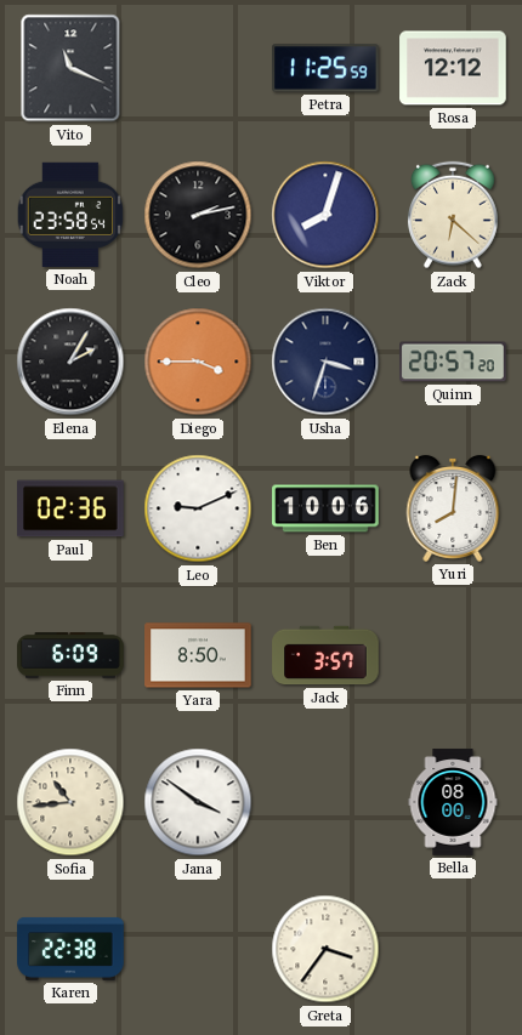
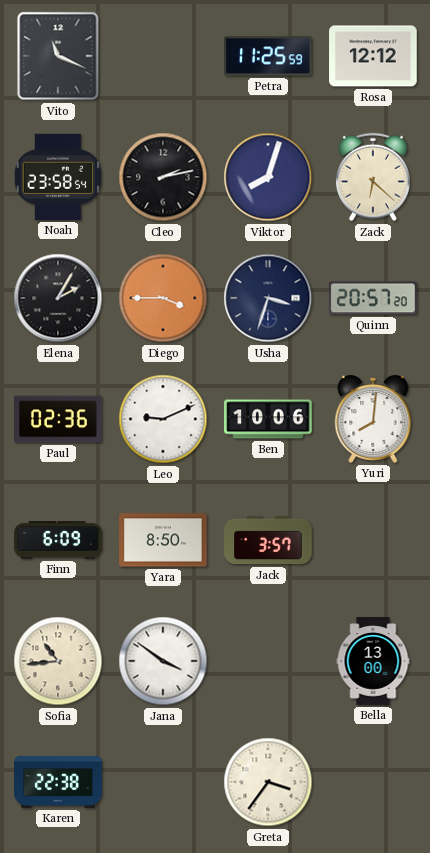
Bella: 08:00 -> 13:00
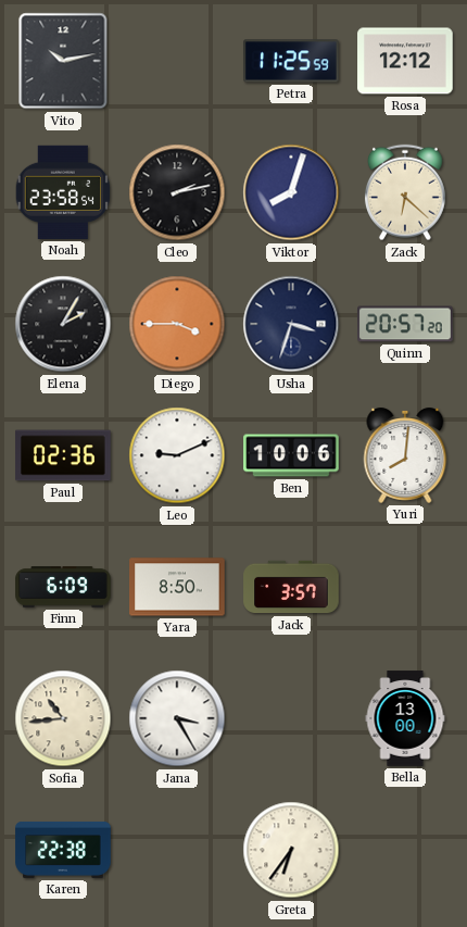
Vito: 11:19 -> 10:13
Jana: 3:51 -> 3:25
Greta: 3:36 -> 6:36
